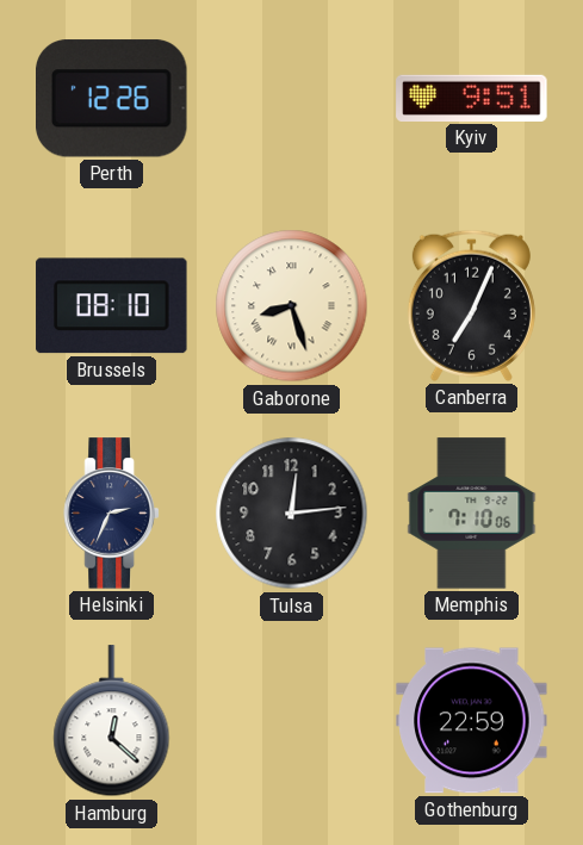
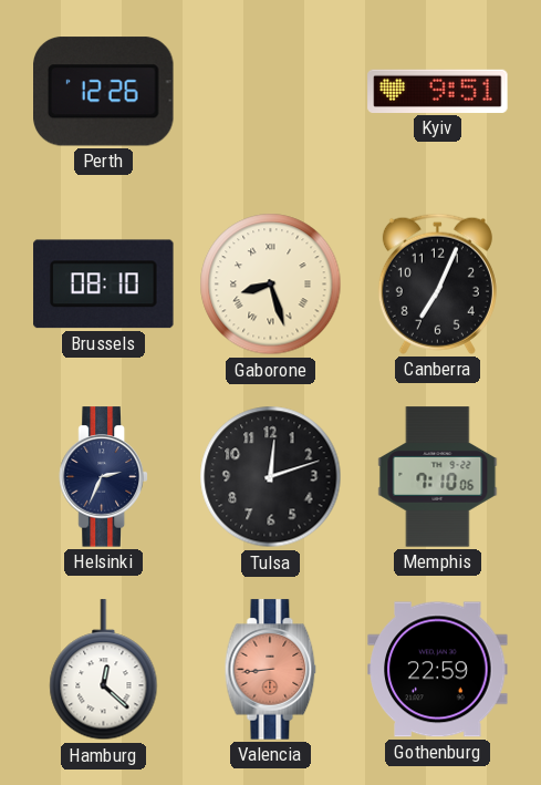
Tulsa: 12:14 -> 12:12
Valencia: none -> 8:44
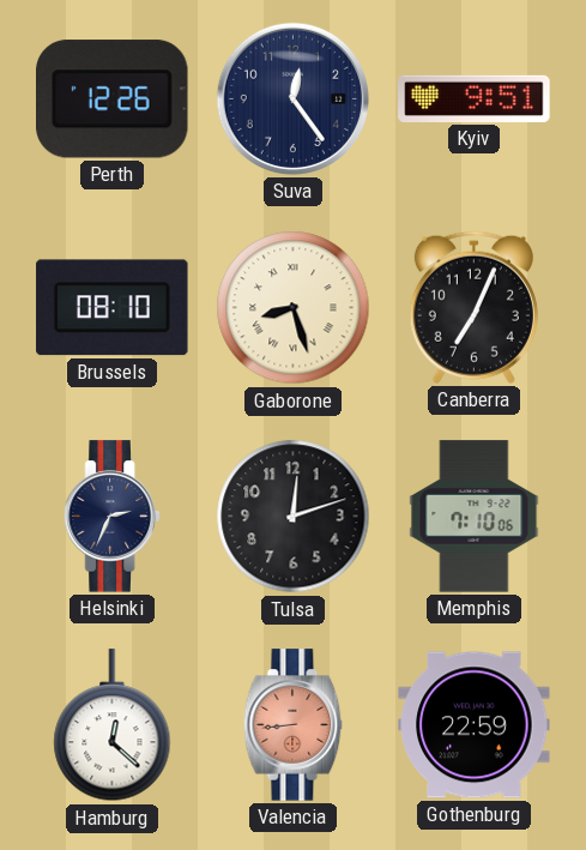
Suva: none -> 12:24
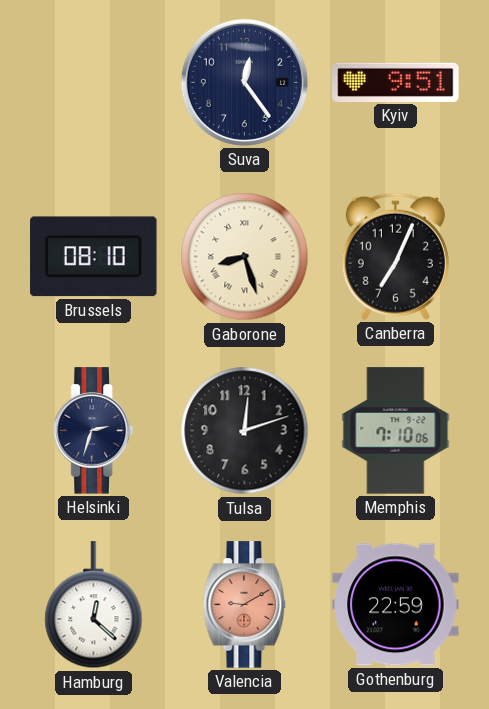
Perth: 12:26 -> none
Helsinki: 2:34 -> 2:33
Valencia: 8:44 -> 9:10
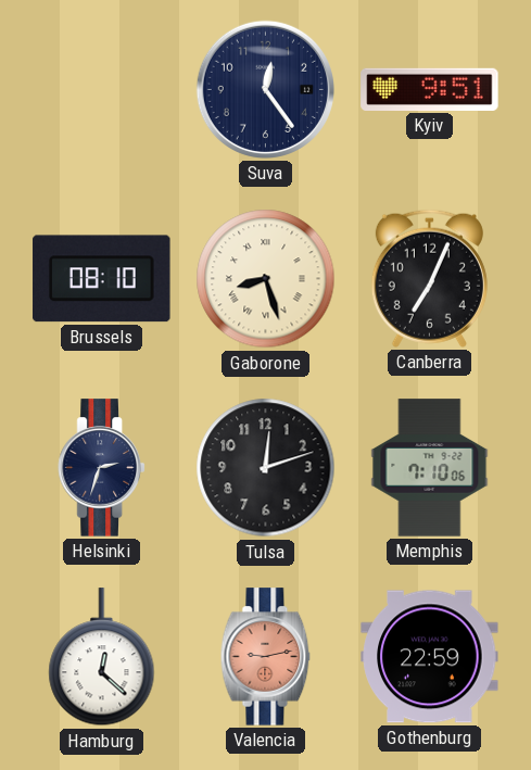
Valencia: 9:10 -> 9:13
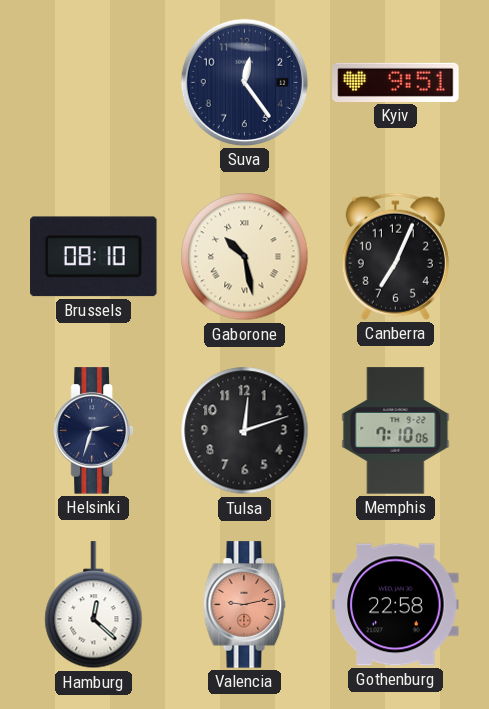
Gaborone: 8:27 -> 10:28
Gothenburg: 22:59 -> 22:58
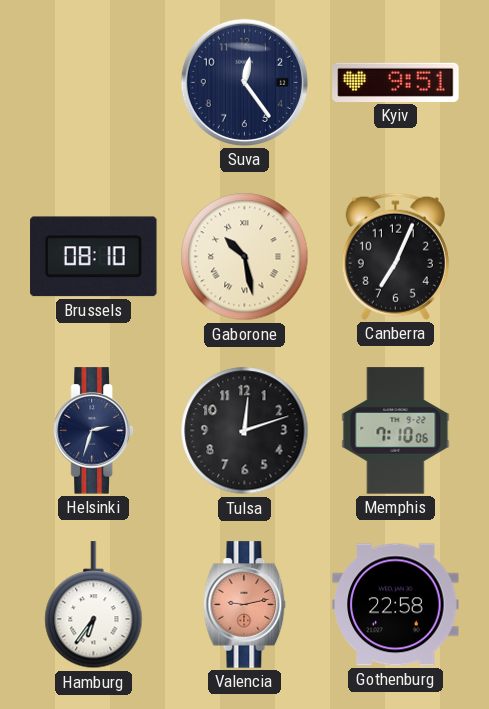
Hamburg: 12:22 -> 6:36
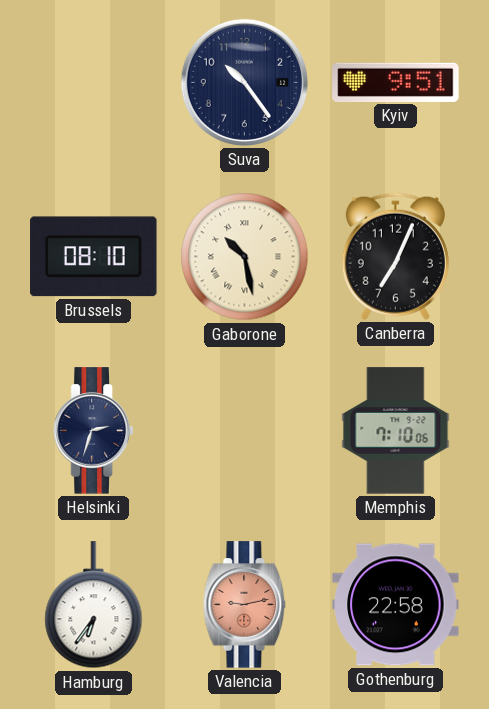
Suva: 12:24 -> 10:24
Tulsa: 12:12 -> none
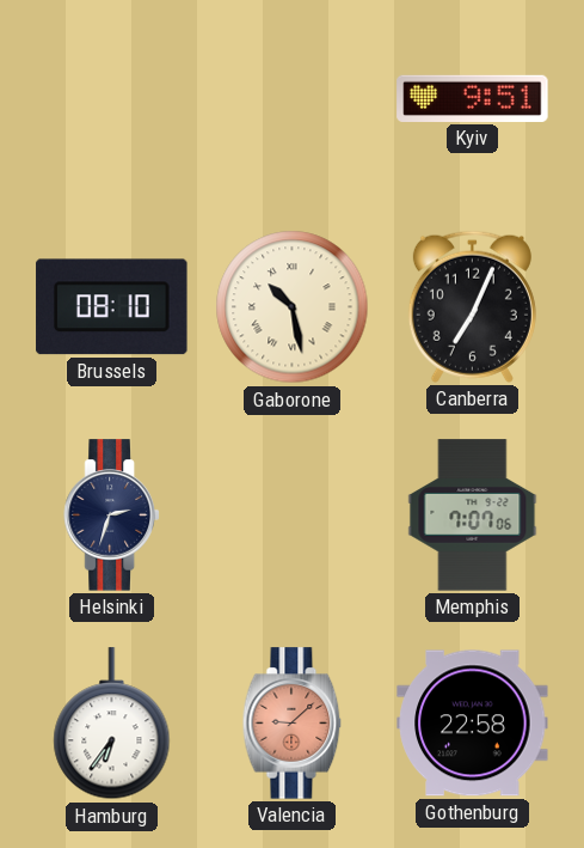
Suva: 10:24 -> none
Memphis: 7:10 -> 7:07
Valencia: 9:13 -> 9:08
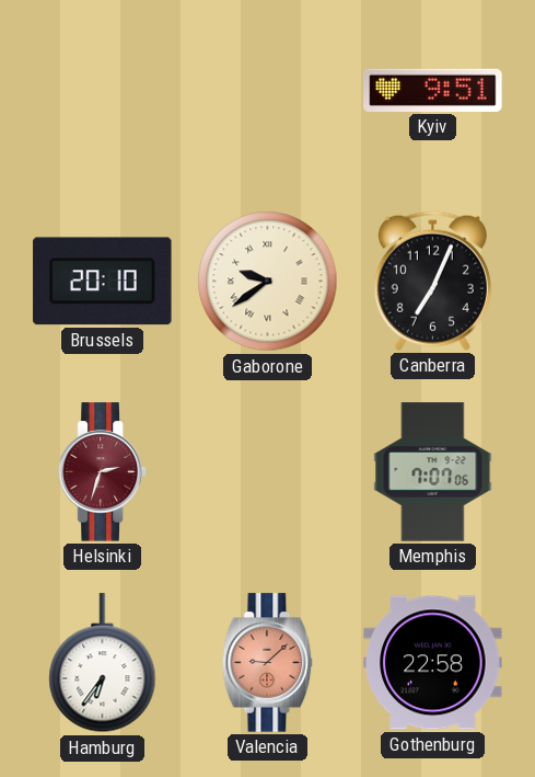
Brussels: 08:10 -> 20:10
Gaborone: 10:28 -> 9:39
Helsinki dial: navy -> burgundy
